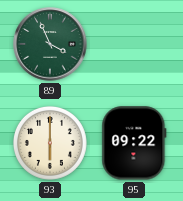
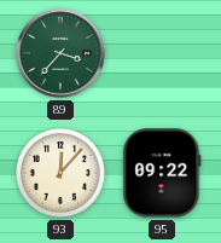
89: 3:56 -> 3:37
93: 6:00 -> 12:07
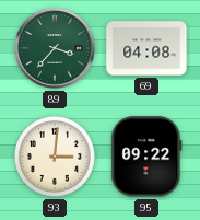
69: none -> 04:08
93: 12:07 -> 3:01
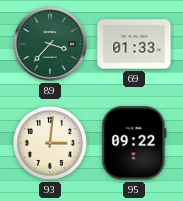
69: 04:08 -> 01:33
